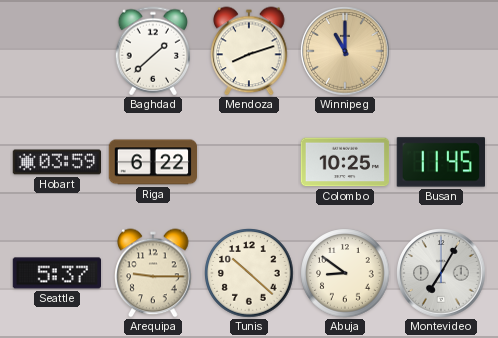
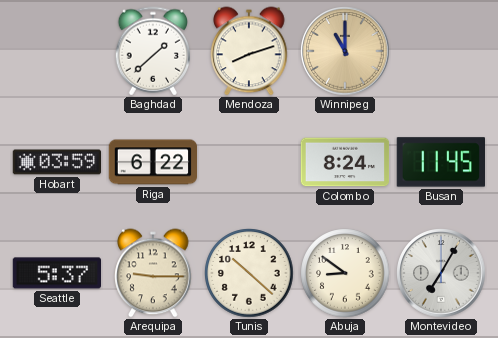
Colombo: 10:25 -> 8:24
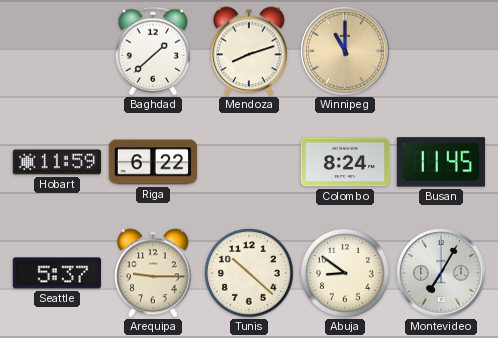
Hobart: 03:59 -> 11:59
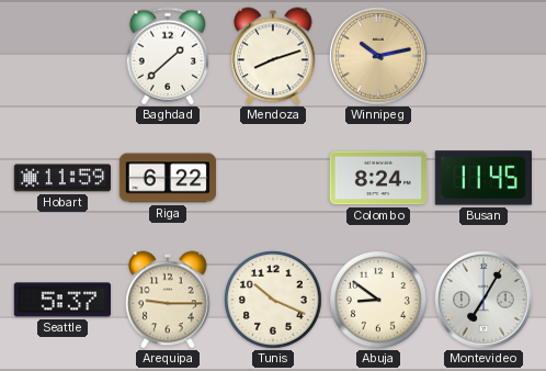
Winnipeg: 11:00 -> 10:13
Tunis: 10:22 -> 10:19
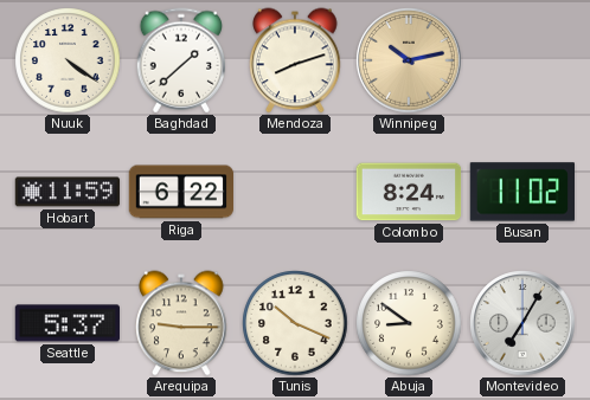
Nuuk: none -> 4:21
Busan: 11:45 -> 11:02
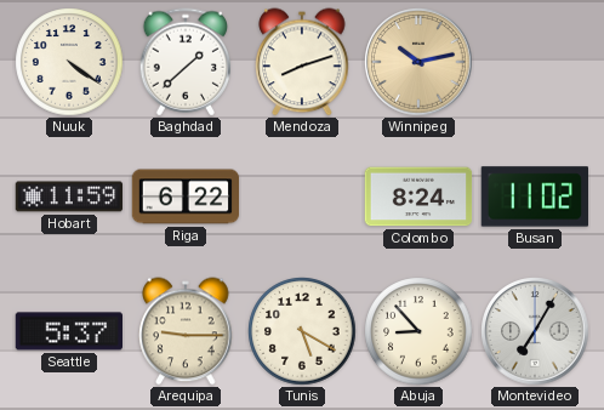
Tunis: 10:19 -> 5:20
Abuja: 8:51 -> 8:53
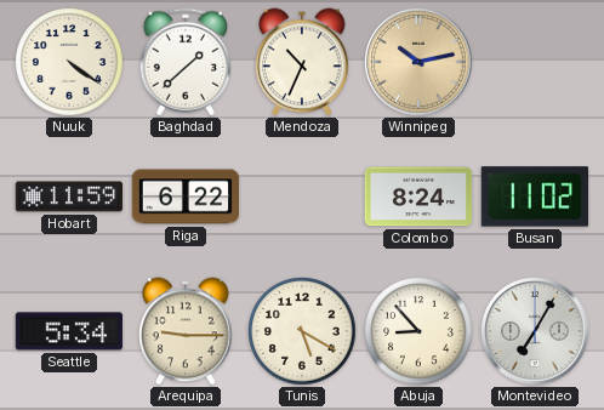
Mendoza: 8:12 -> 10:34
Seattle: 5:37 -> 5:34
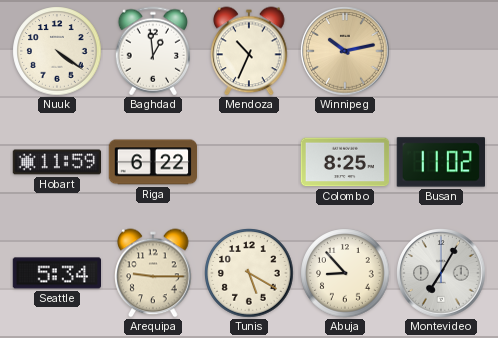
Baghdad: 1:38 -> 12:59
Colombo: 8:24 -> 8:25
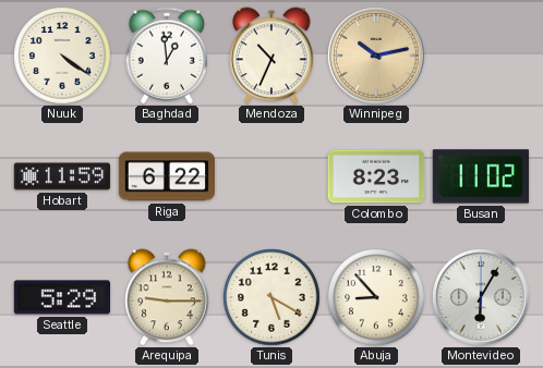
Colombo: 8:25 -> 8:23
Seattle: 5:34 -> 5:29
Montevideo: 7:05 -> 6:05
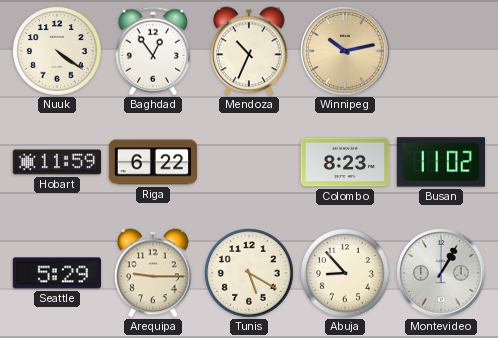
Baghdad: 12:59 -> 12:54
Montevideo: 6:05 -> 1:05
